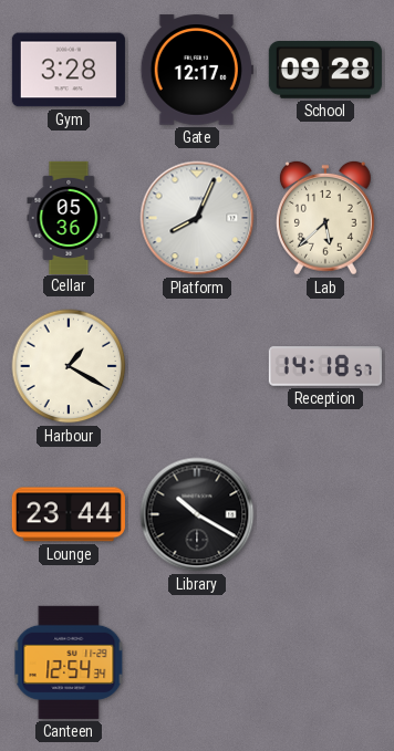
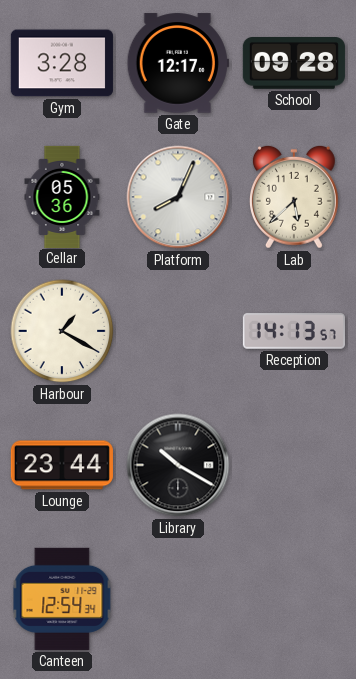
Reception: 14:18 -> 14:13
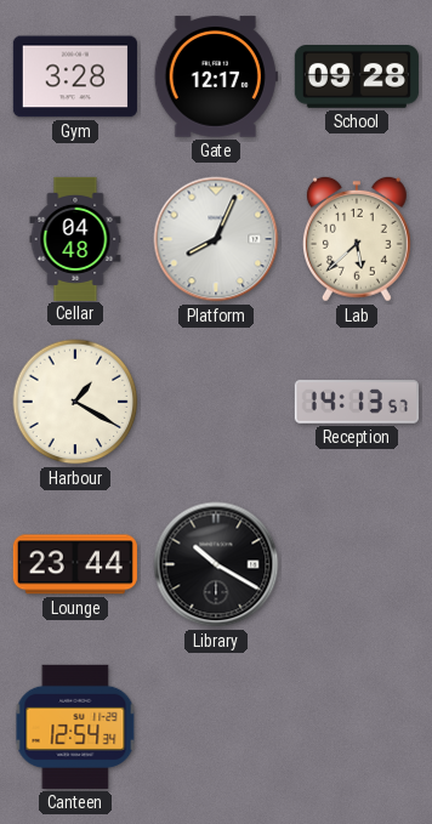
Cellar: 05:36 -> 04:48
